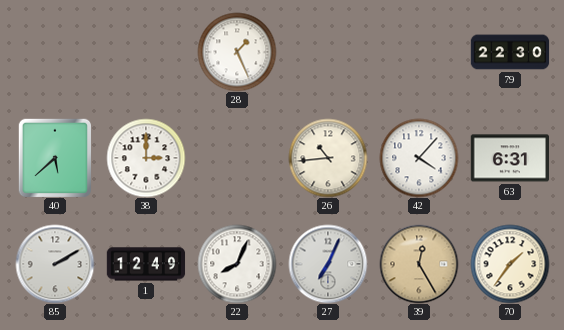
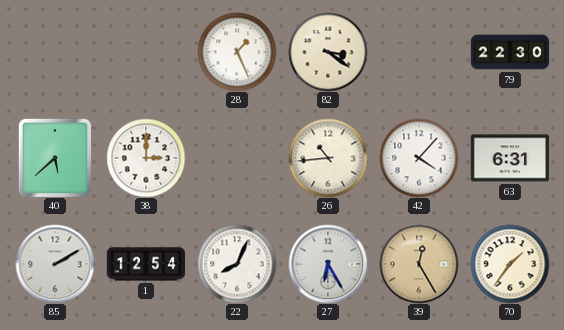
82: none -> 3:21
1: 12:49 -> 12:54
27: 7:04 -> 6:25
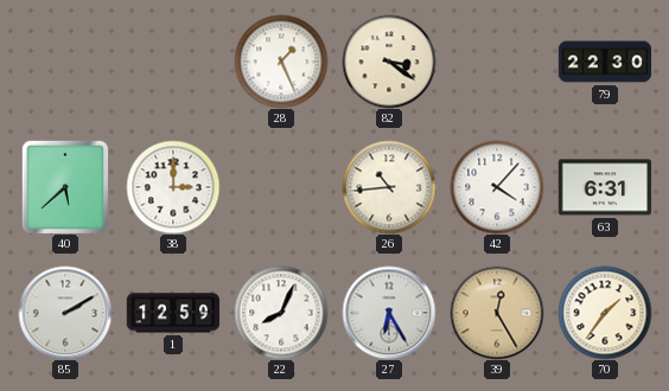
1: 12:54 -> 12:59
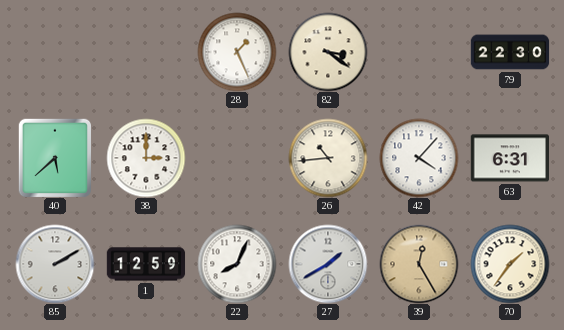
27: 6:25 -> 1:40
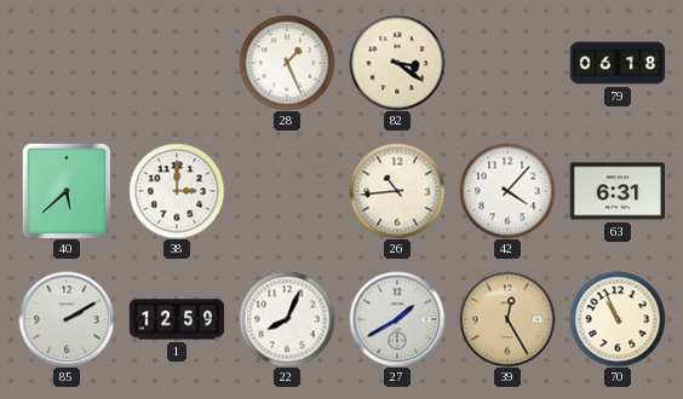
79: 22:30 -> 06:18
70: 1:36 -> 10:56
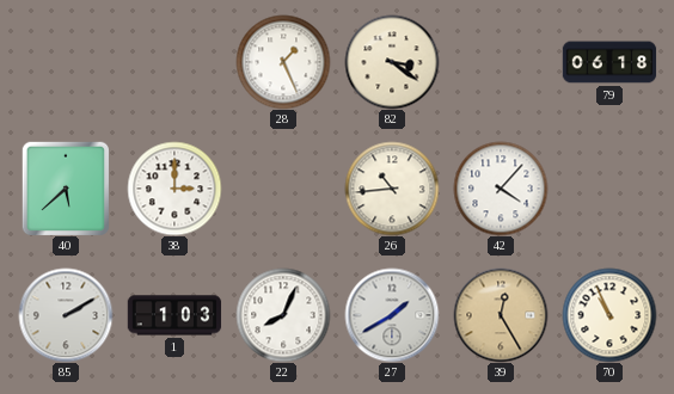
63: 6:31 -> none
1: 12:59 -> 1:03
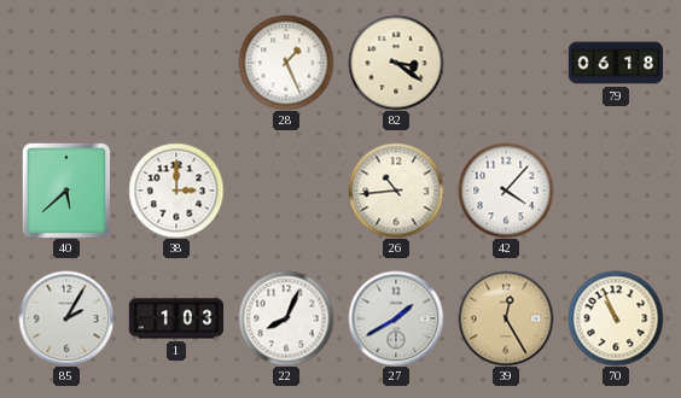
85: 2:10 -> 2:05
